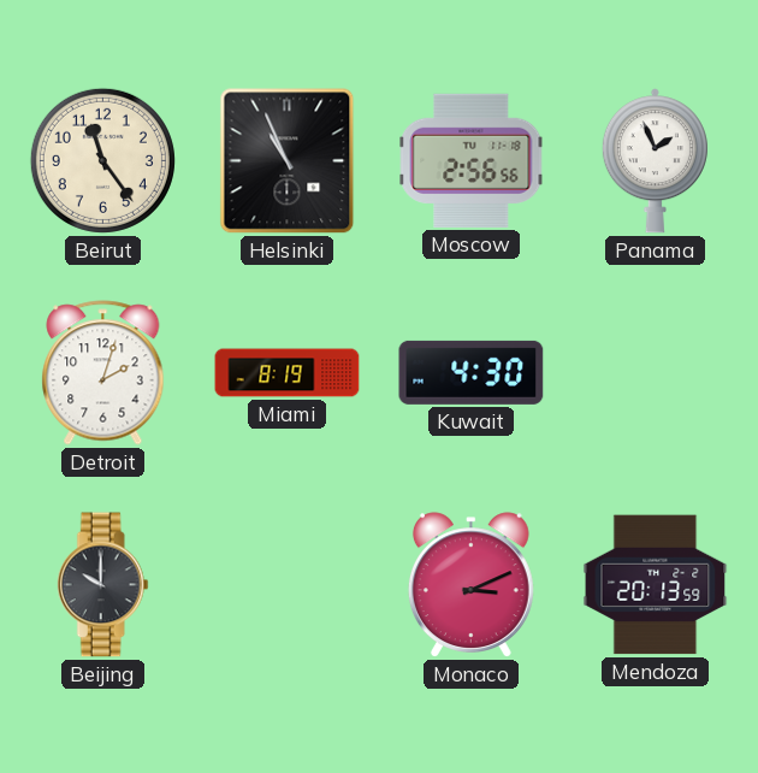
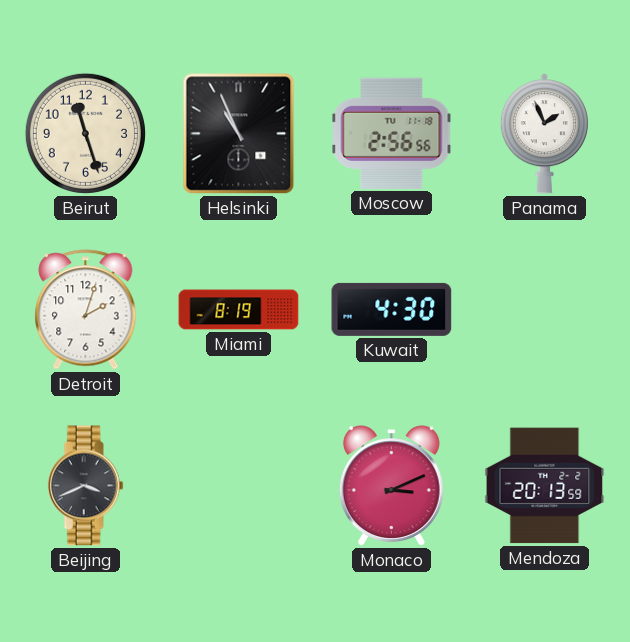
Beirut: 11:24 -> 11:27
Beijing: 10:00 -> 3:41
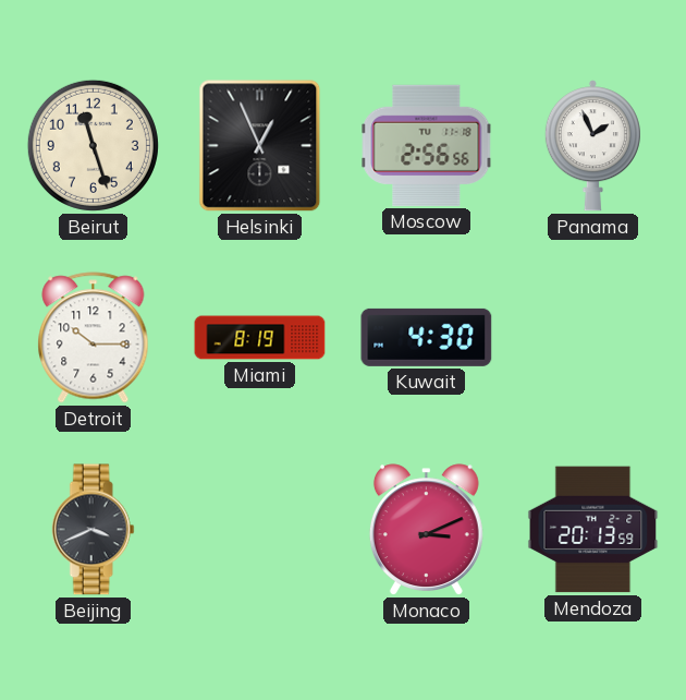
Helsinki: 10:56 -> 12:56
Detroit: 2:03 -> 10:15
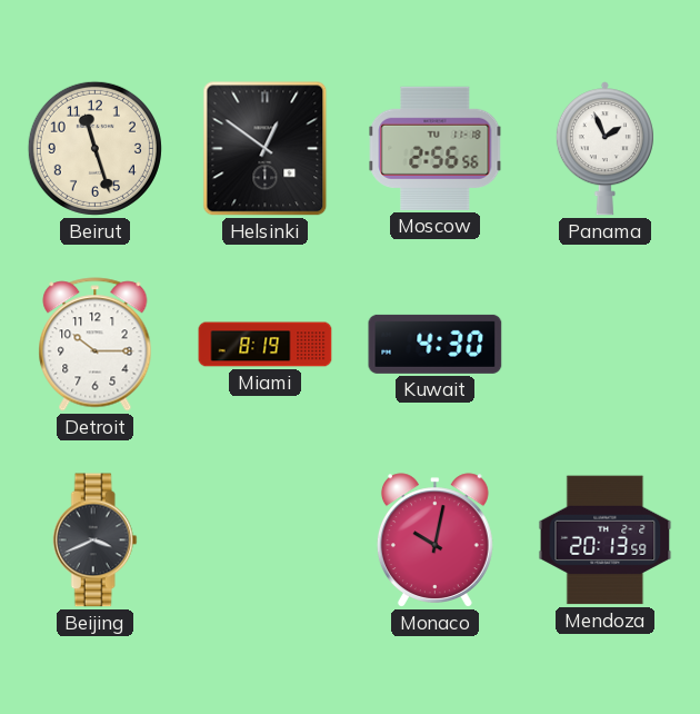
Helsinki: 12:56 -> 12:51
Monaco: 3:11 -> 10:02
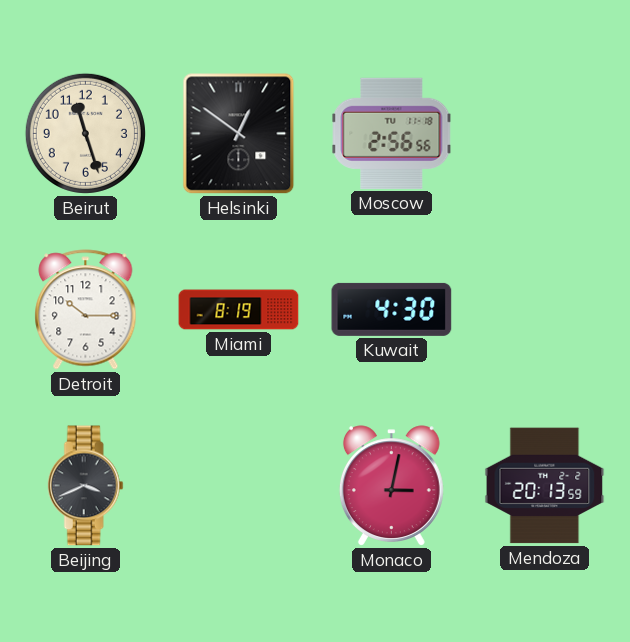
Panama: 1:56 -> none
Monaco: 10:02 -> 3:02
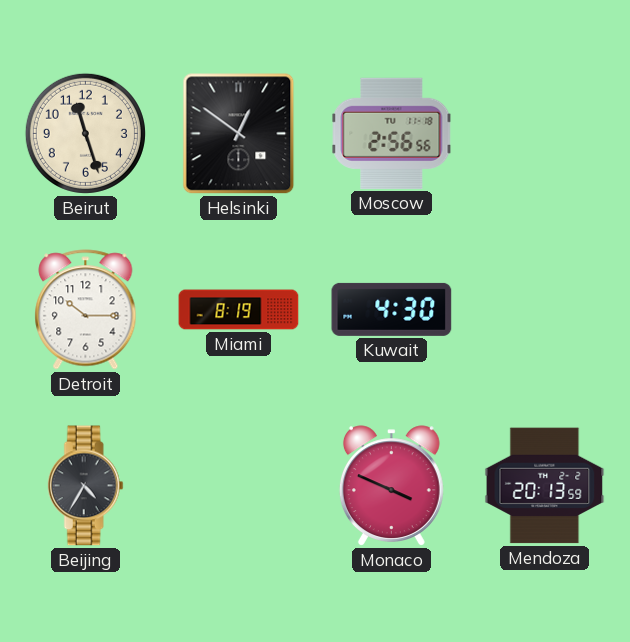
Beijing: 3:41 -> 4:35
Monaco: 3:02 -> 3:49
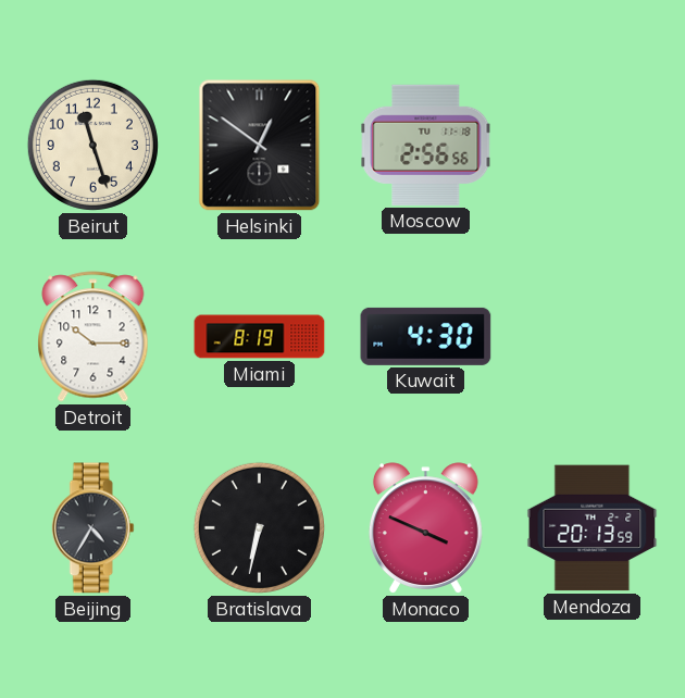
Bratislava: none -> 6:32
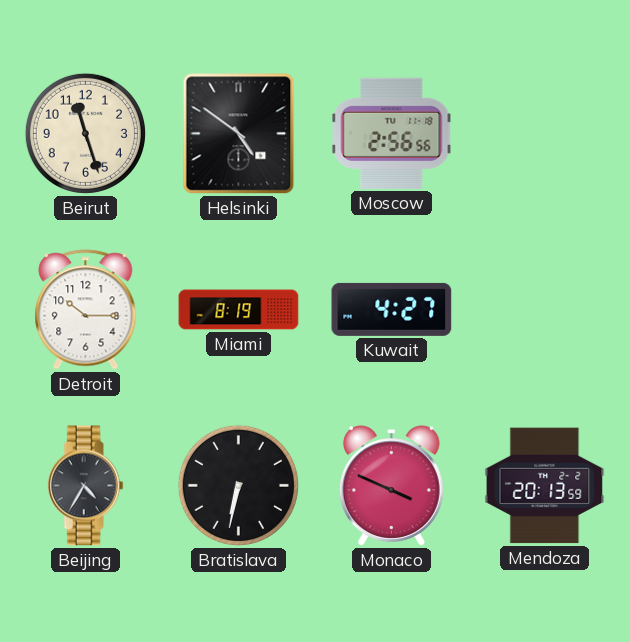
Helsinki: 12:51 -> 4:51
Kuwait: 4:30 -> 4:27
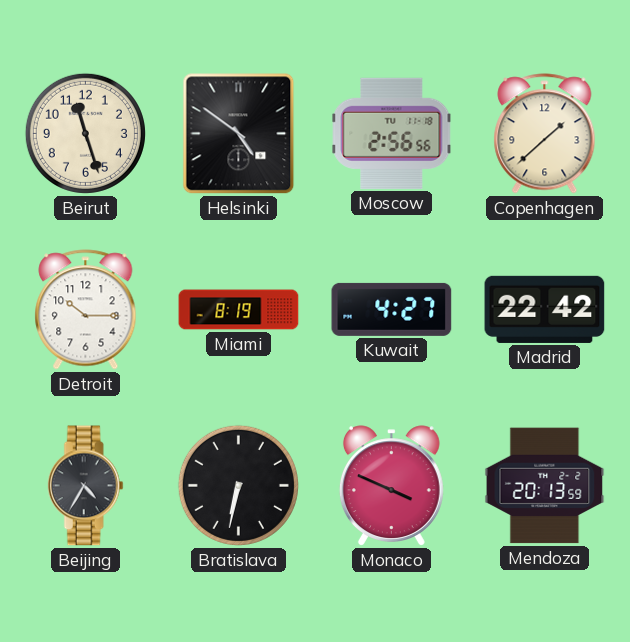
Copenhagen: none -> 1:38
Madrid: none -> 22:42
